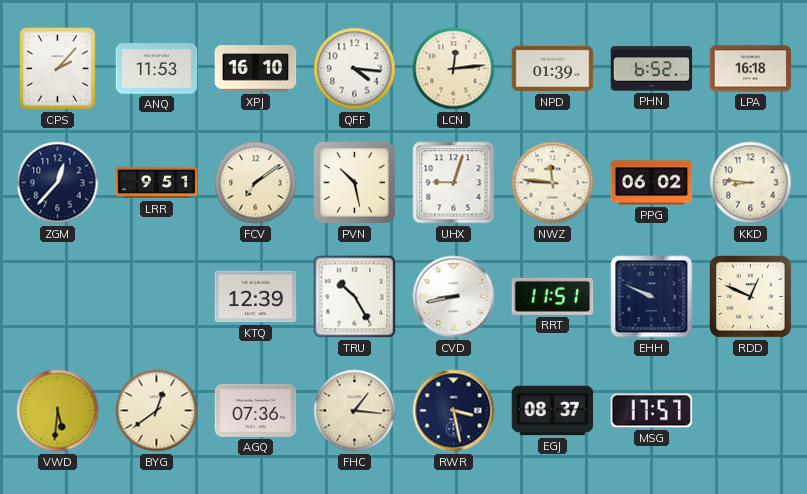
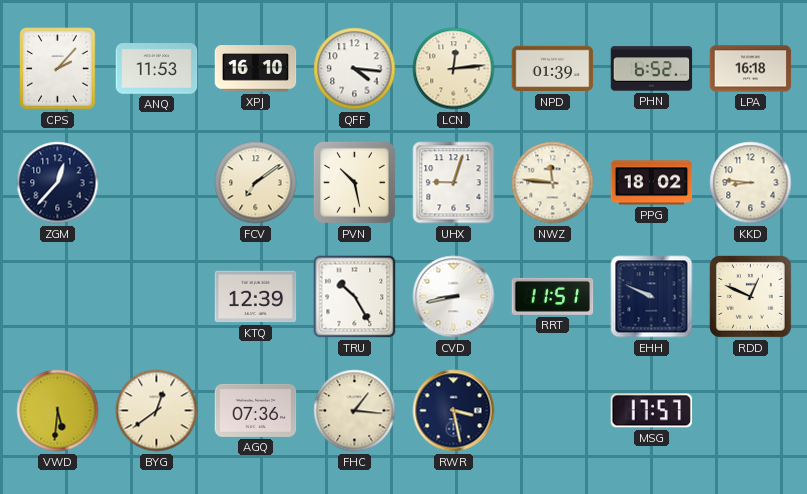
LRR: 9:51 -> none
PPG: 06:02 -> 18:02
EGJ: 08:37 -> none
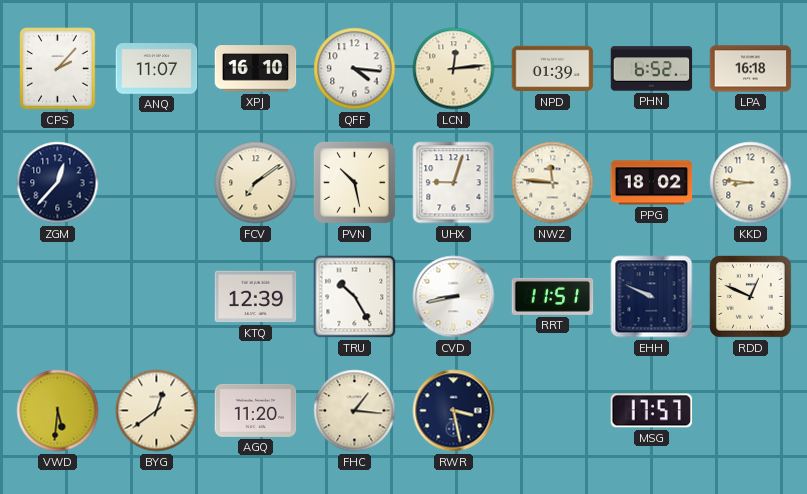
ANQ: 11:53 -> 11:07
AGQ: 07:36 -> 11:20
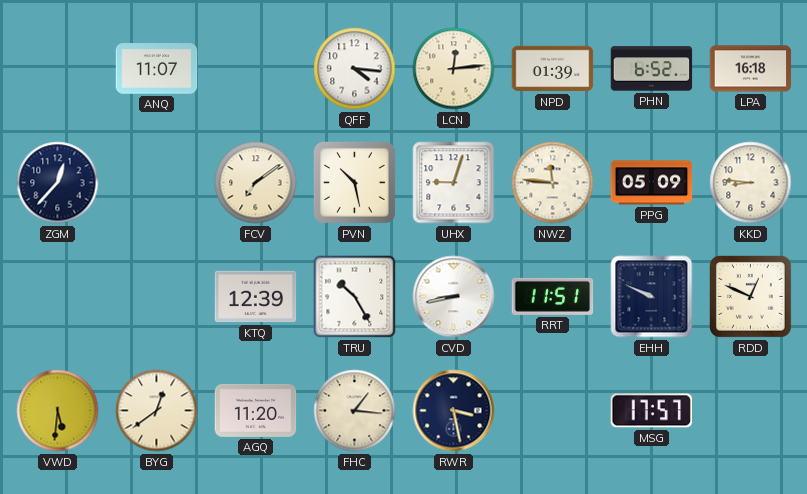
CPS: 2:07 -> none
XPJ: 16:10 -> none
PPG: 18:02 -> 05:09
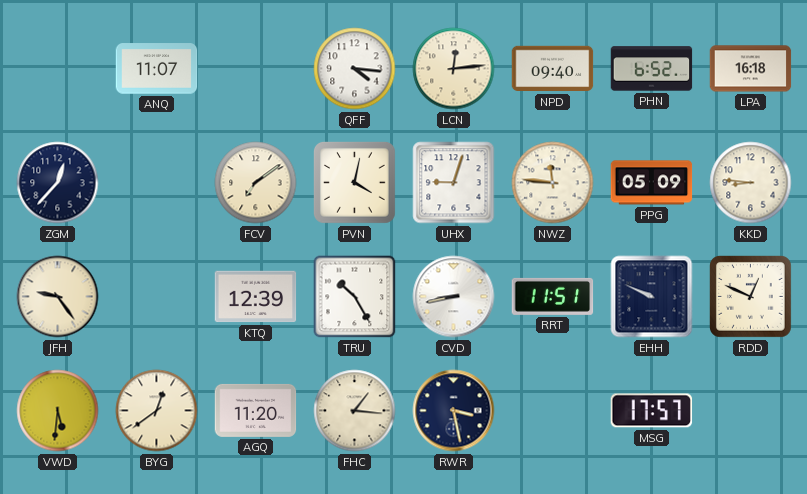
NPD: 01:39 -> 09:40
PVN: 10:28 -> 4:02
JFH: none -> 9:24
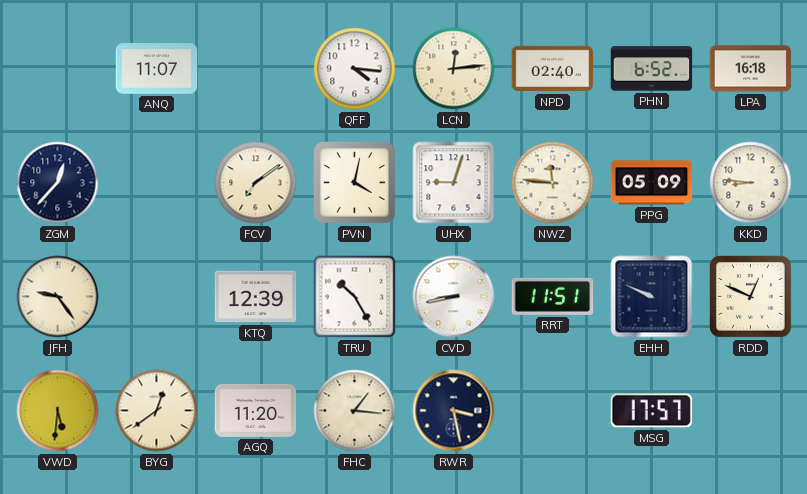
NPD: 09:40 -> 02:40
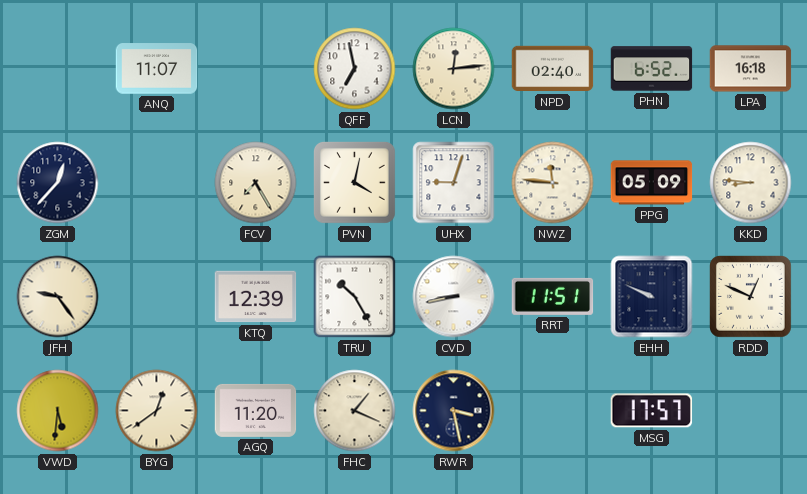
QFF: 4:16 -> 6:58
FCV: 7:09 -> 7:25
FHC: 1:16 -> 1:19
